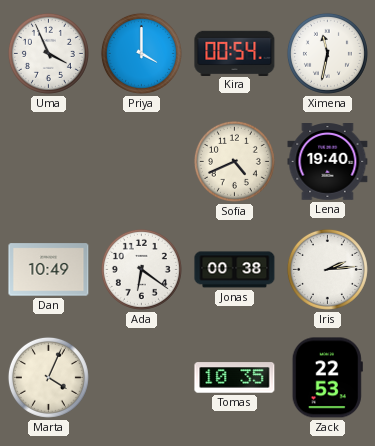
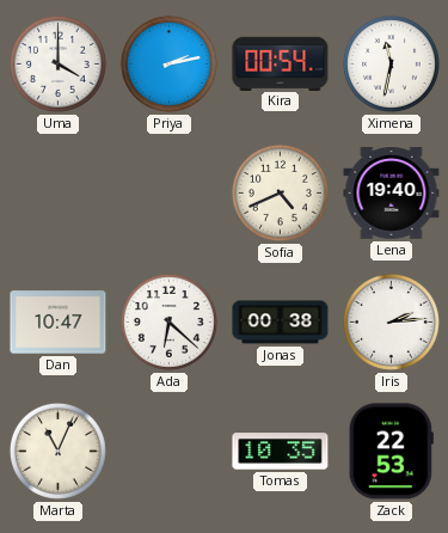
Uma: 3:56 -> 4:00
Priya: 4:00 -> 2:13
Dan: 10:49 -> 10:47
Ada: 6:21 -> 6:22
Marta: 4:04 -> 11:04
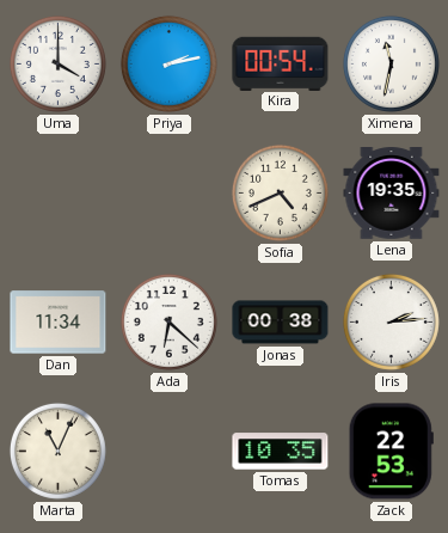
Lena: 19:40 -> 19:35
Dan: 10:47 -> 11:34
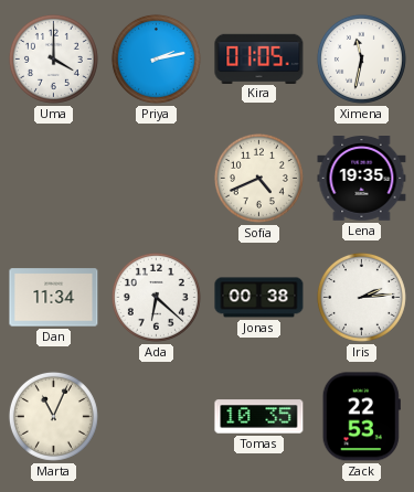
Kira: 00:54 -> 01:05
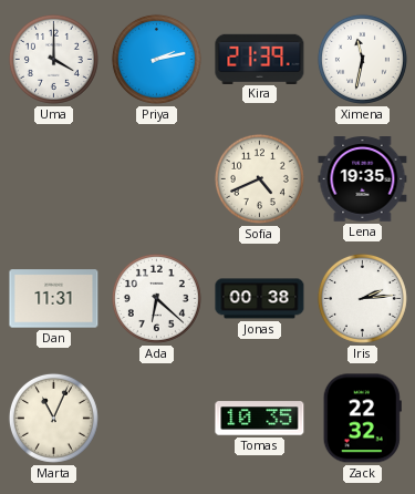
Kira: 01:05 -> 21:39
Dan: 11:34 -> 11:31
Zack: 22:53 -> 22:32
